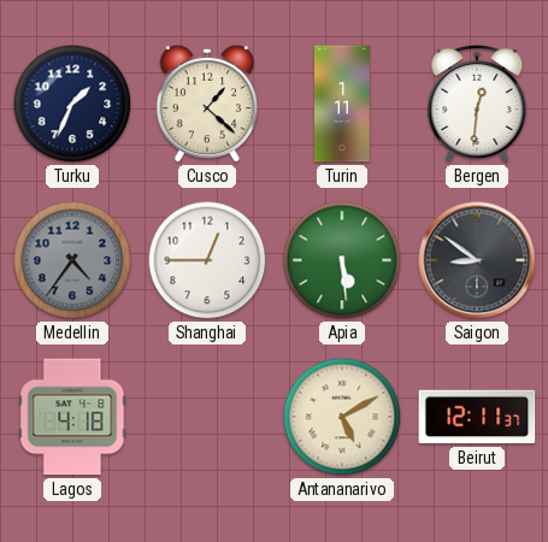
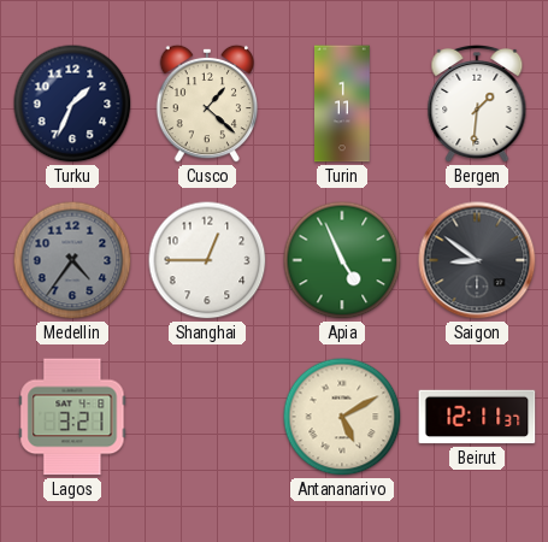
Bergen: 12:31 -> 1:31
Apia: 5:29 -> 4:56
Lagos: 4:18 -> 3:21
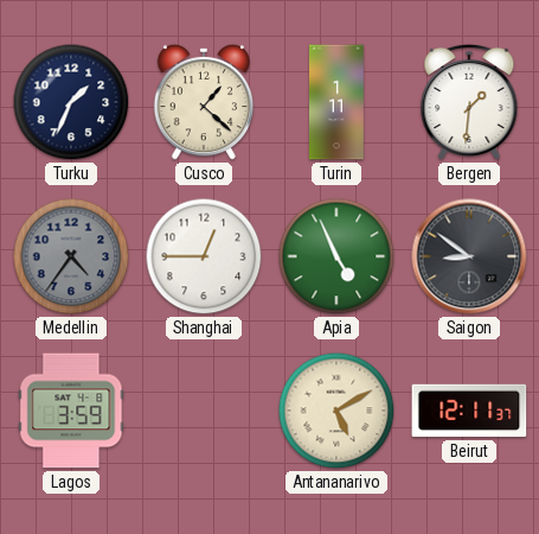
Lagos: 3:21 -> 3:59
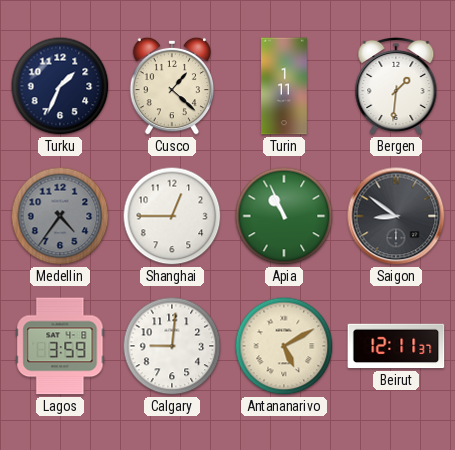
Apia: 4:56 -> 10:56
Calgary: none -> 9:01
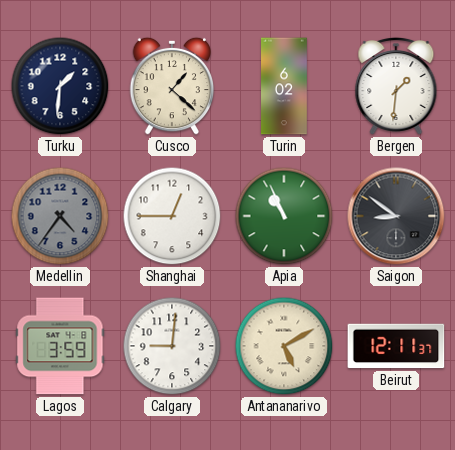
Turku: 1:34 -> 1:31
Turin: 1:11 -> 6:02
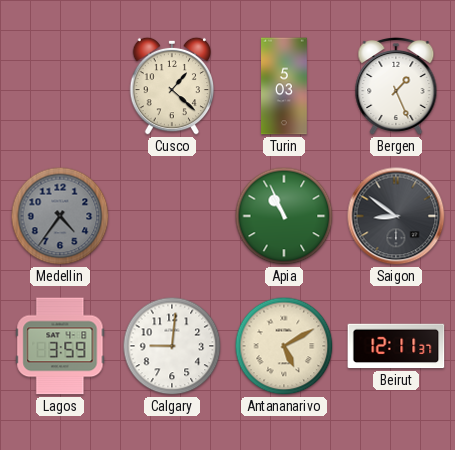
Turku: 1:31 -> none
Turin: 6:02 -> 5:03
Bergen: 1:31 -> 1:26
Shanghai: 12:45 -> none
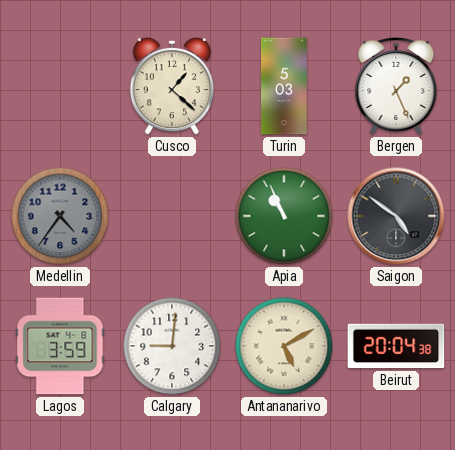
Saigon: 8:51 -> 4:51
Beirut: 12:11 -> 20:04
